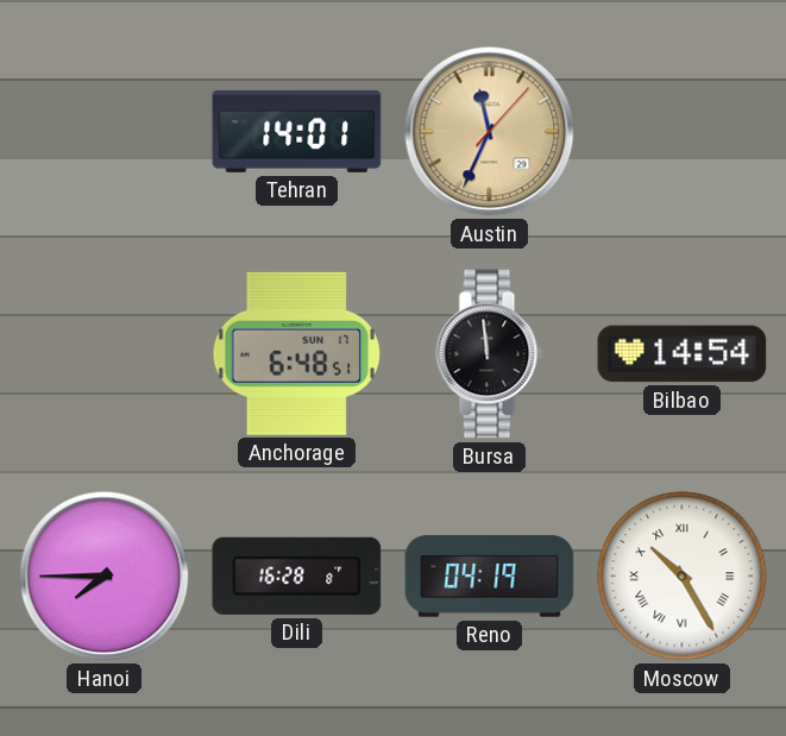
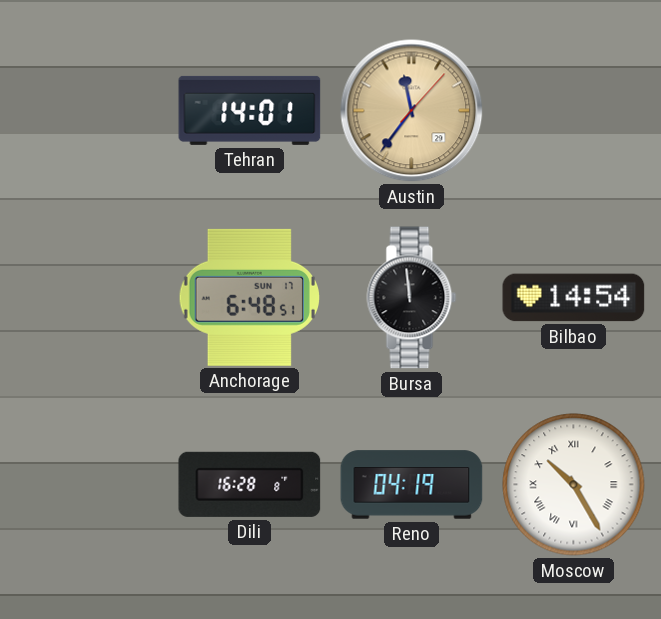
Austin: 11:34 -> 11:36
Hanoi: 7:45 -> none
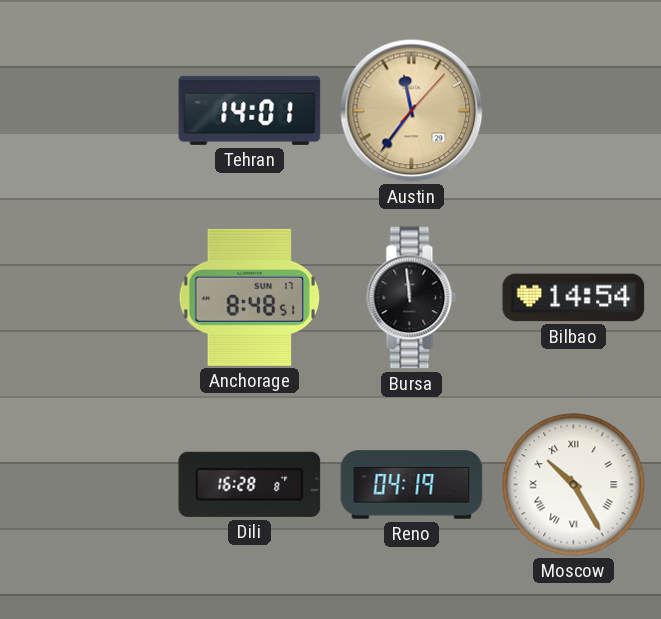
Anchorage: 6:48 -> 8:48
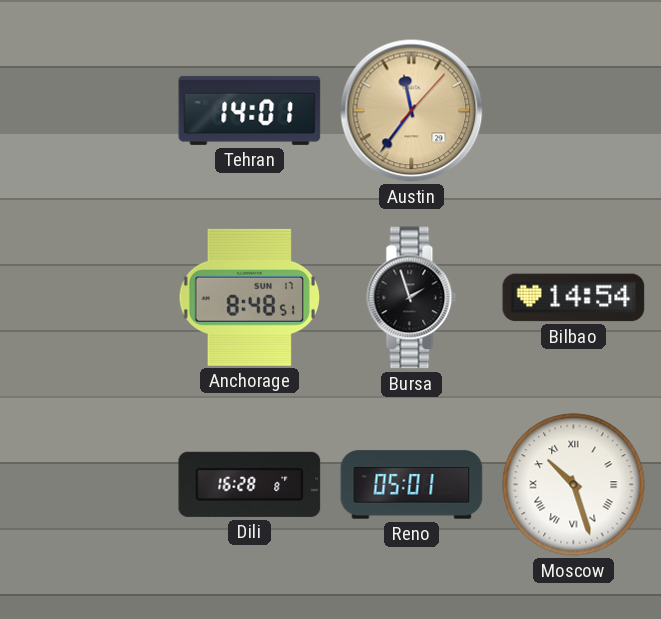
Bursa: 11:59 -> 1:57
Reno: 04:19 -> 05:01
Moscow: 10:25 -> 10:27
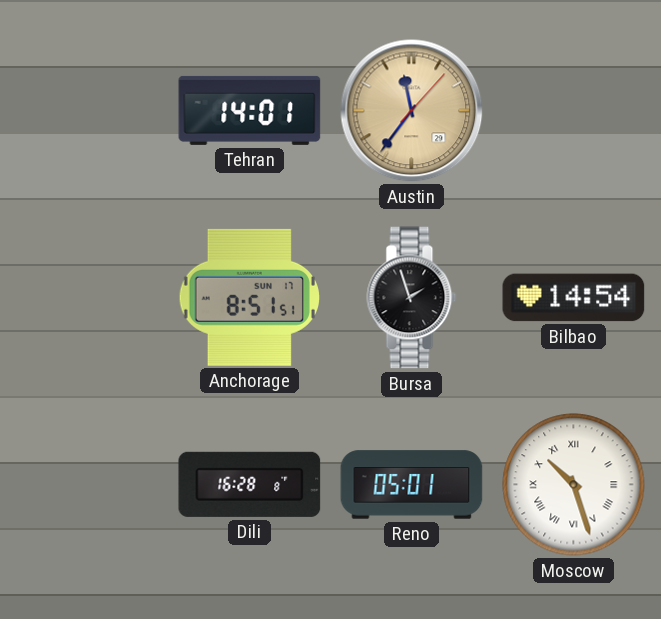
Anchorage: 8:48 -> 8:51
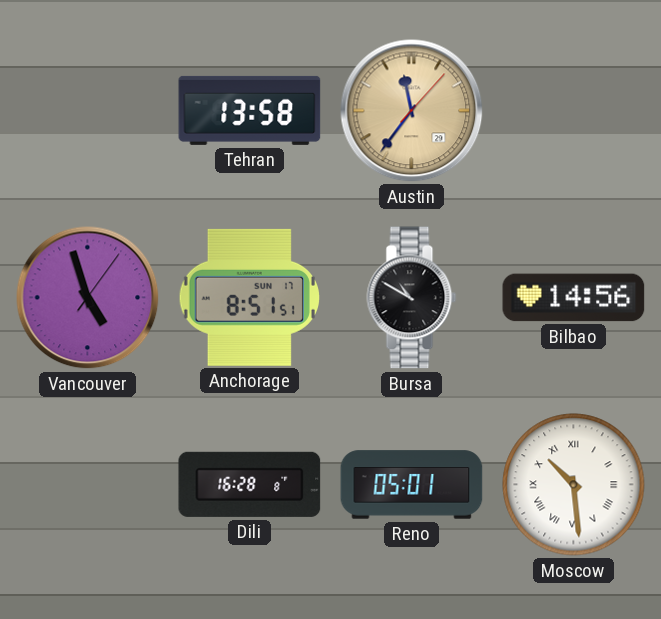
Tehran: 14:01 -> 13:58
Vancouver: none -> 4:57
Bursa: 1:57 -> 10:50
Bilbao: 14:54 -> 14:56
Moscow: 10:27 -> 10:29
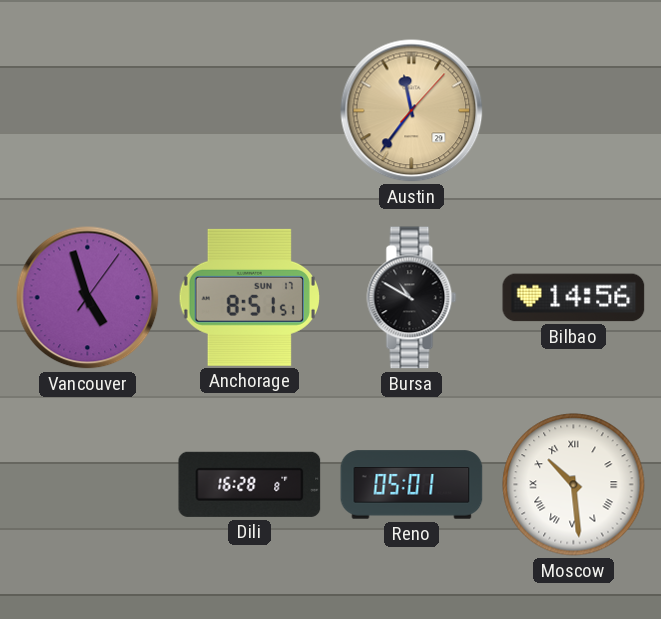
Tehran: 13:58 -> none
